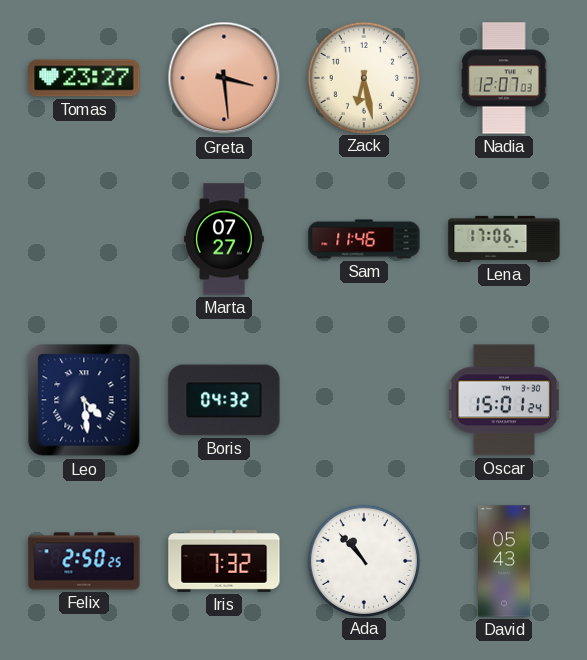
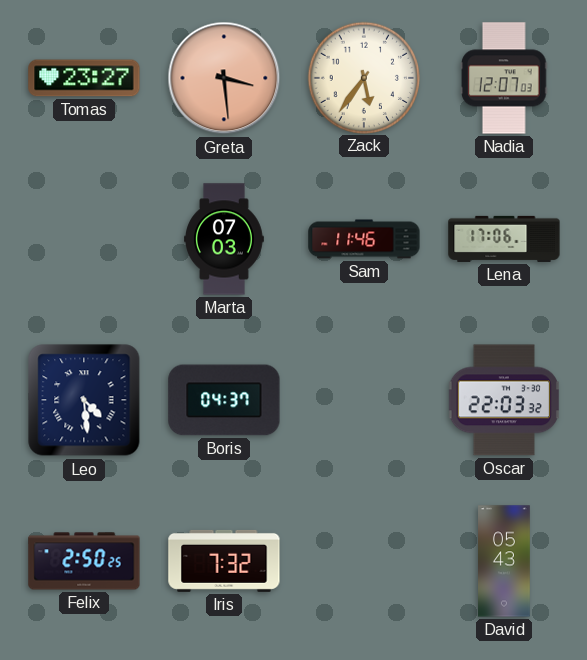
Zack: 6:28 -> 5:36
Marta: 07:27 -> 07:03
Boris: 04:32 -> 04:37
Oscar: 15:01 -> 22:03
Ada: 10:53 -> none
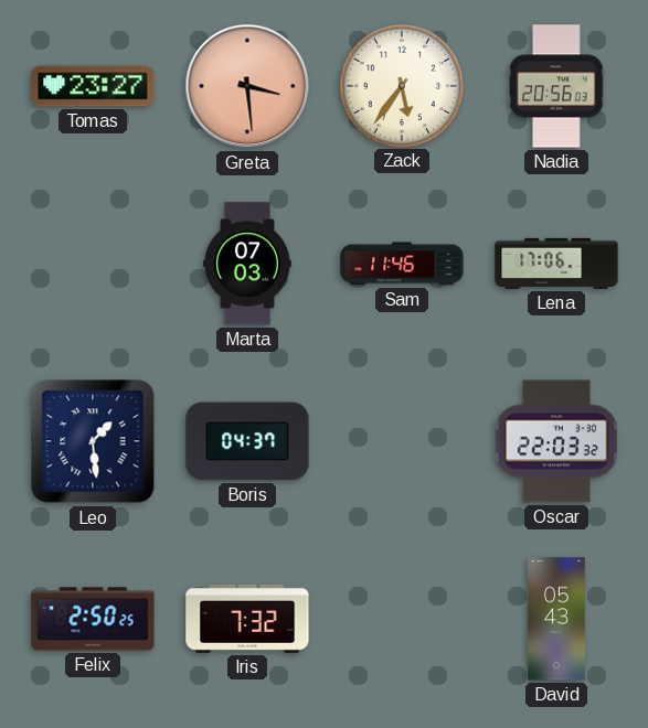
Nadia: 12:07 -> 20:56
Leo: 4:29 -> 1:29
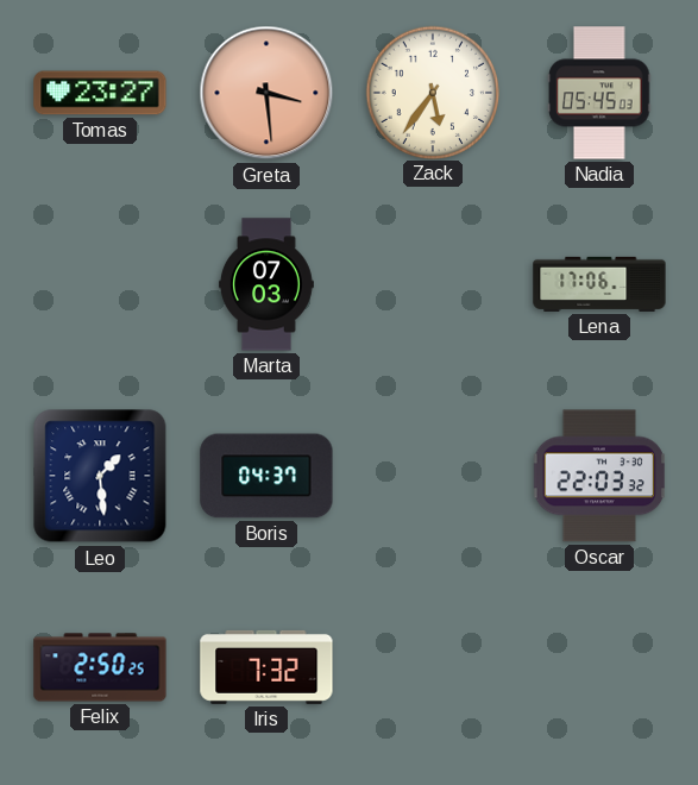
Nadia: 20:56 -> 05:45
Sam: 11:46 -> none
David: 05:43 -> none
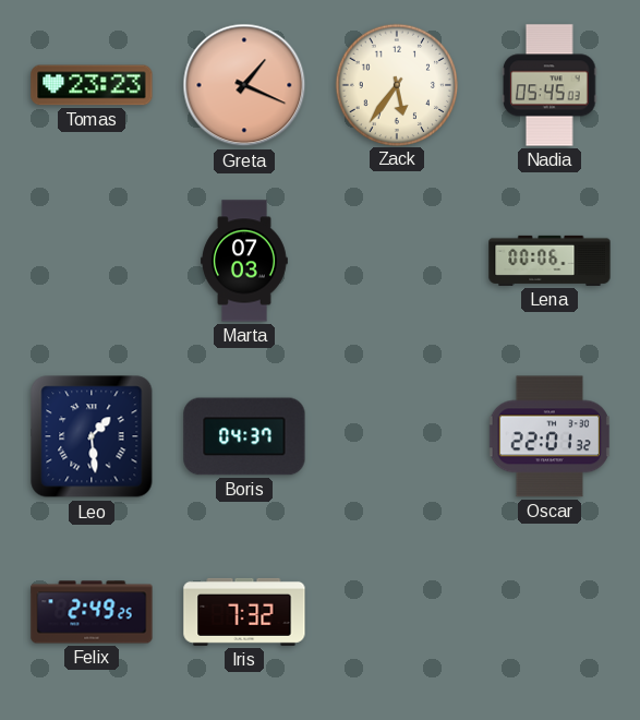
Tomas: 23:27 -> 23:23
Greta: 3:29 -> 1:19
Lena: 17:06 -> 00:06
Oscar: 22:03 -> 22:01
Felix: 2:50 -> 2:49
